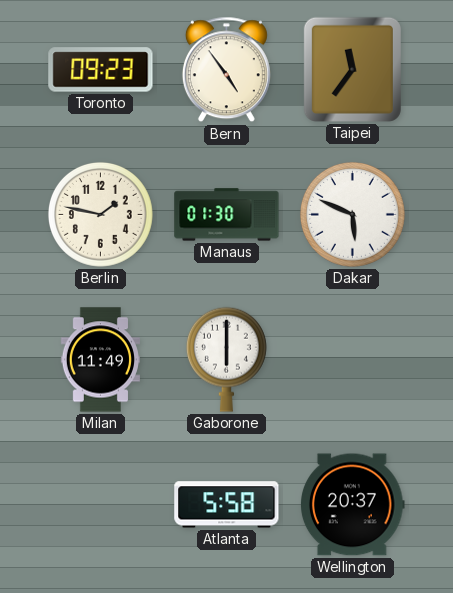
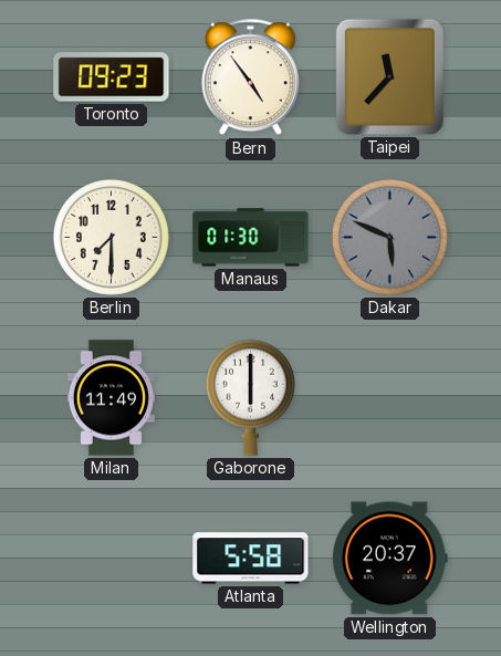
Taipei: 11:36 -> 11:37
Berlin: 1:47 -> 7:30
Dakar dial: white -> grey
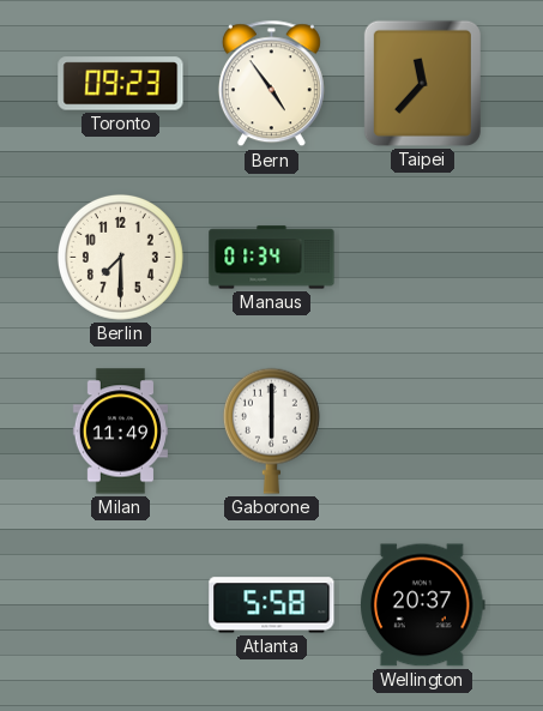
Manaus: 01:30 -> 01:34
Dakar: 5:49 -> none
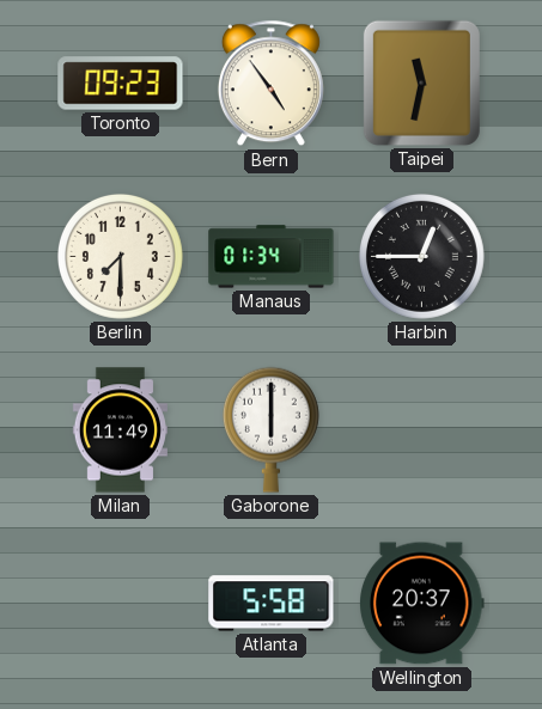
Taipei: 11:37 -> 11:32
Harbin: none -> 12:45
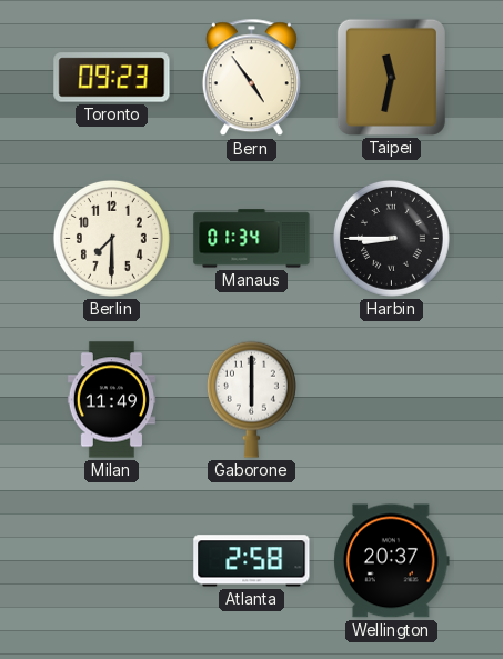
Harbin: 12:45 -> 8:45
Atlanta: 5:58 -> 2:58
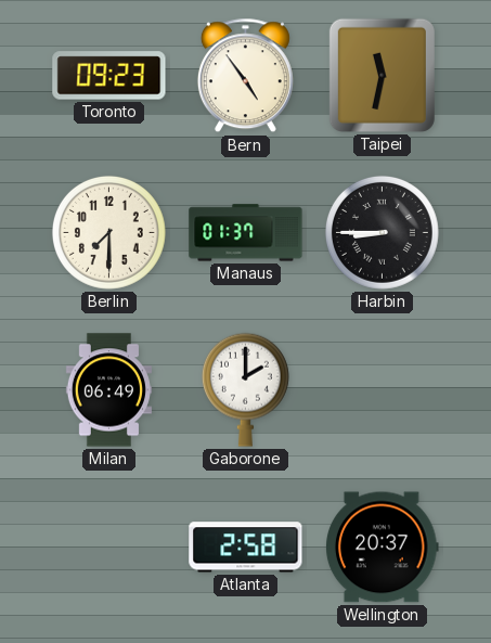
Manaus: 01:34 -> 01:37
Milan: 11:49 -> 06:49
Gaborone: 6:00 -> 2:00
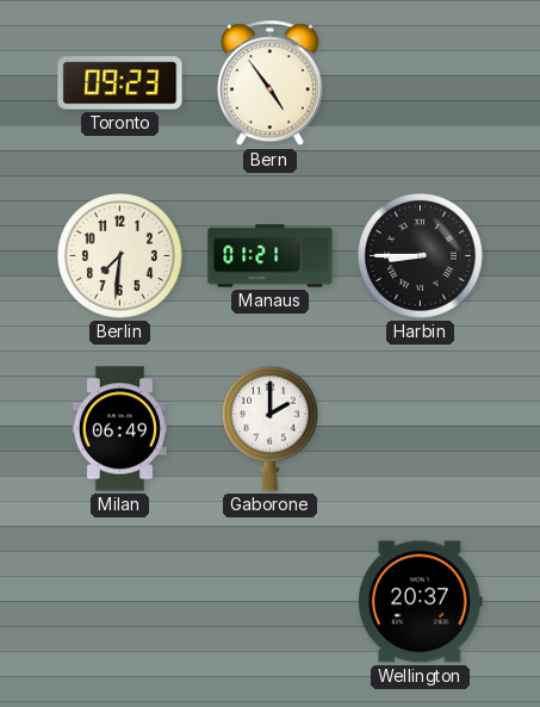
Taipei: 11:32 -> none
Berlin: 7:30 -> 7:31
Manaus: 01:37 -> 01:21
Atlanta: 2:58 -> none
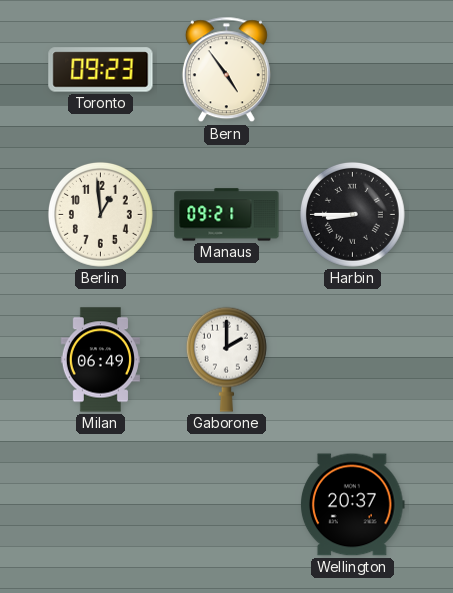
Berlin: 7:31 -> 12:59
Manaus: 01:21 -> 09:21
